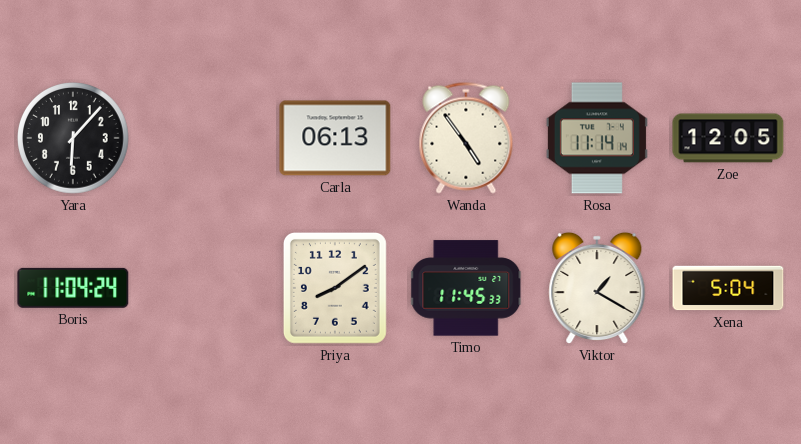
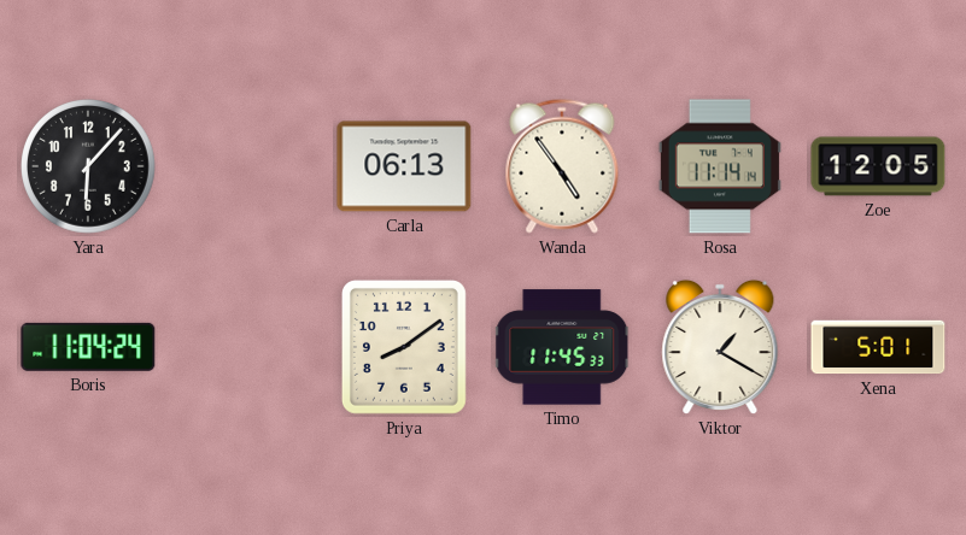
Xena: 5:04 -> 5:01
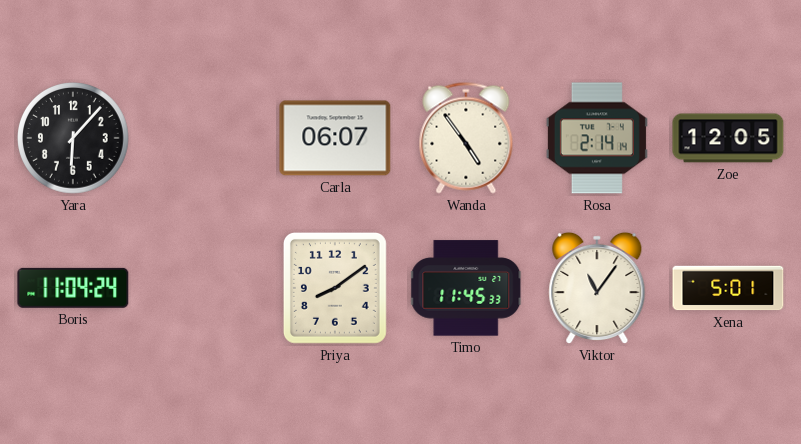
Carla: 06:13 -> 06:07
Rosa: 11:14 -> 2:14
Viktor: 1:20 -> 11:06
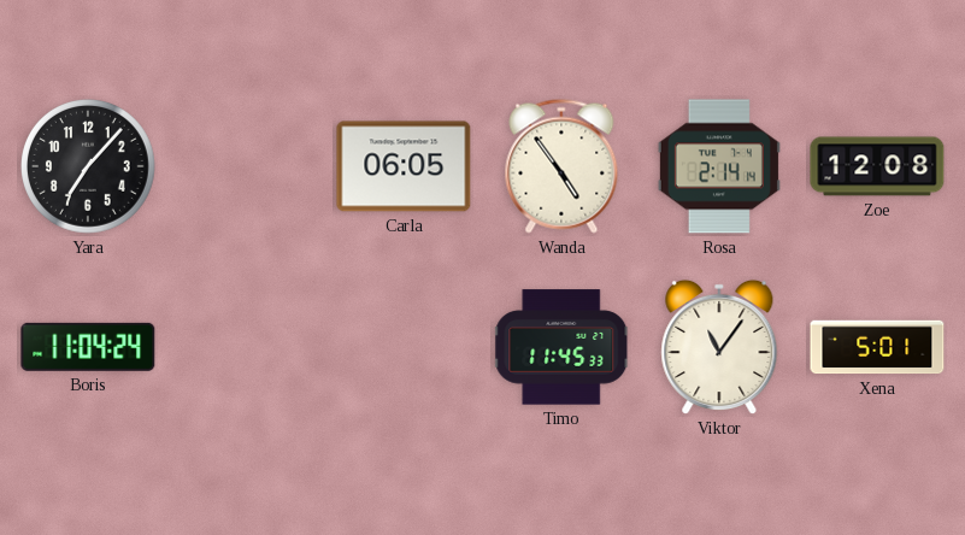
Yara: 6:07 -> 7:07
Carla: 06:07 -> 06:05
Zoe: 12:05 -> 12:08
Priya: 8:09 -> none
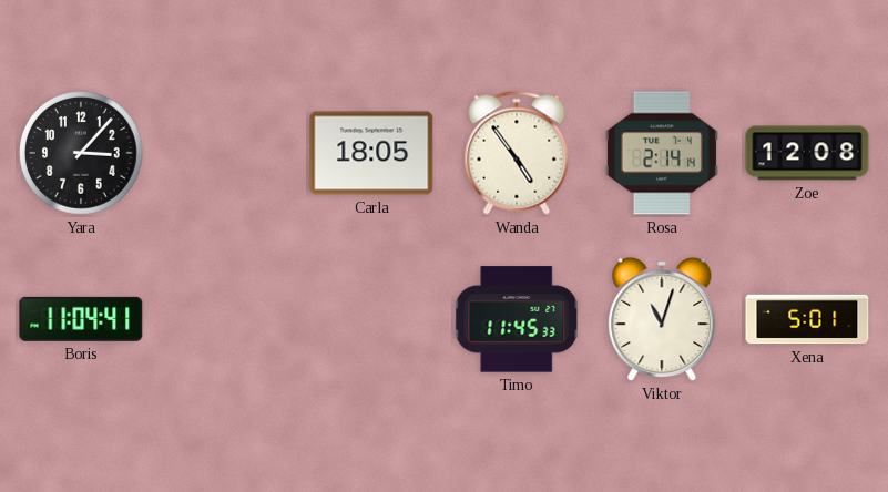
Yara: 7:07 -> 3:07
Carla: 06:05 -> 18:05
Boris: 11:04:24 -> 11:04:41
Viktor: 11:06 -> 11:03
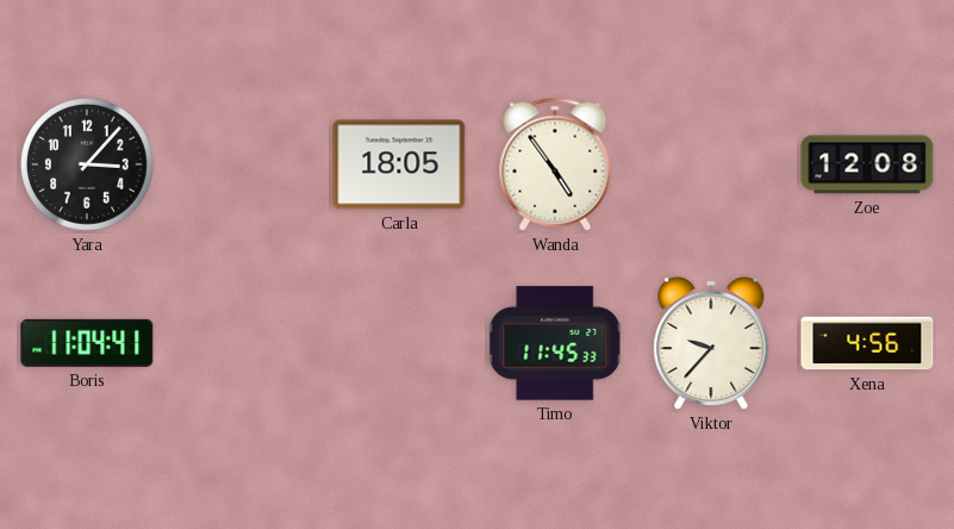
Rosa: 2:14 -> none
Viktor: 11:03 -> 9:37
Xena: 5:01 -> 4:56
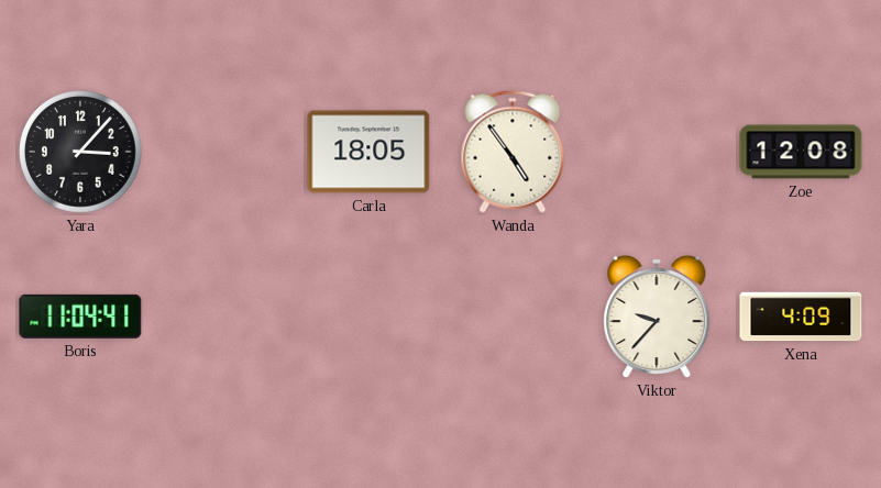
Timo: 11:45 -> none
Xena: 4:56 -> 4:09
